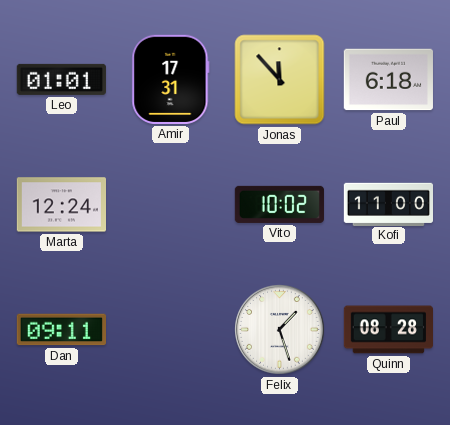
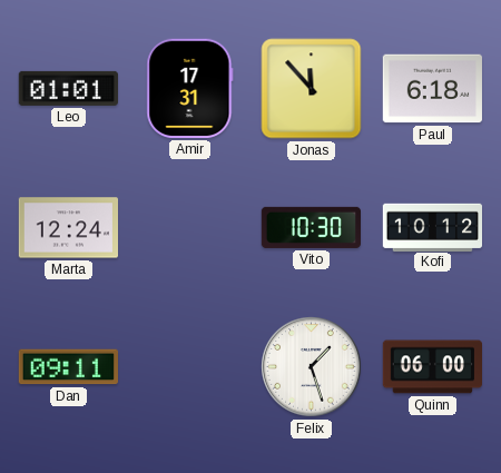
Vito: 10:02 -> 10:30
Kofi: 11:00 -> 10:12
Quinn: 08:28 -> 06:00
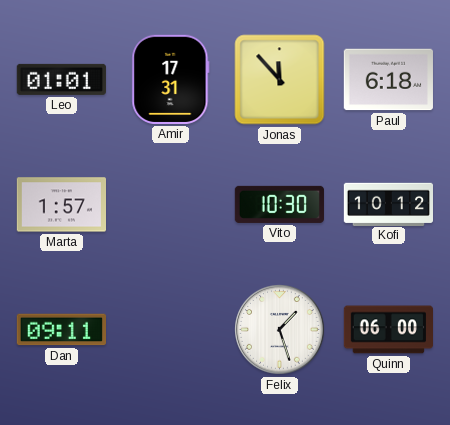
Marta: 12:24 -> 1:57
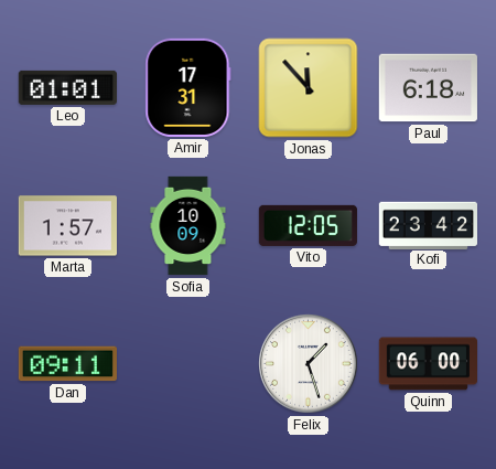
Sofia: none -> 10:09
Vito: 10:30 -> 12:05
Kofi: 10:12 -> 23:42
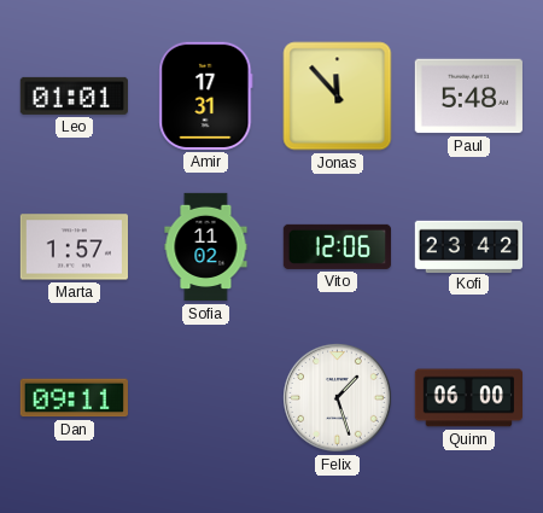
Paul: 6:18 -> 5:48
Sofia: 10:09 -> 11:02
Vito: 12:05 -> 12:06
